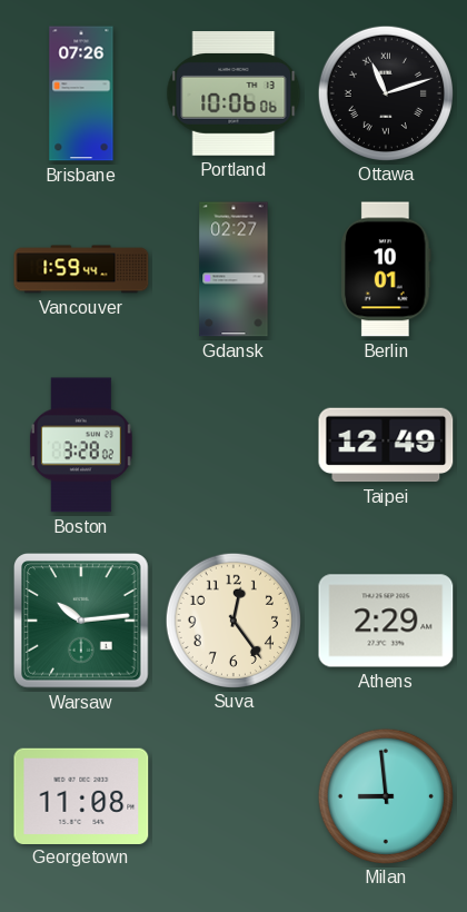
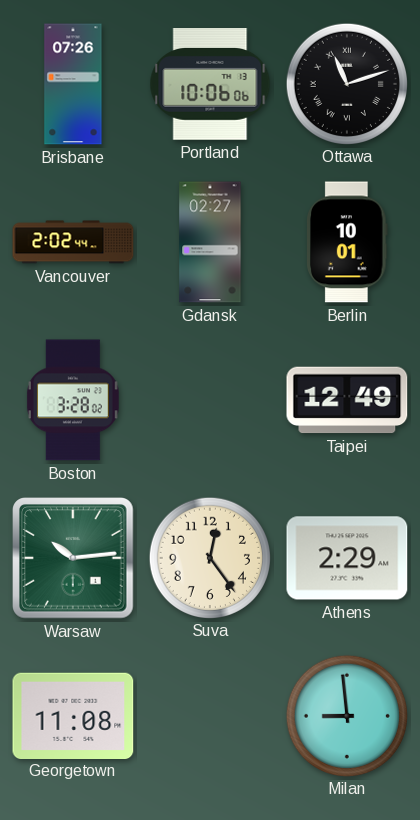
Vancouver: 1:59 -> 2:02
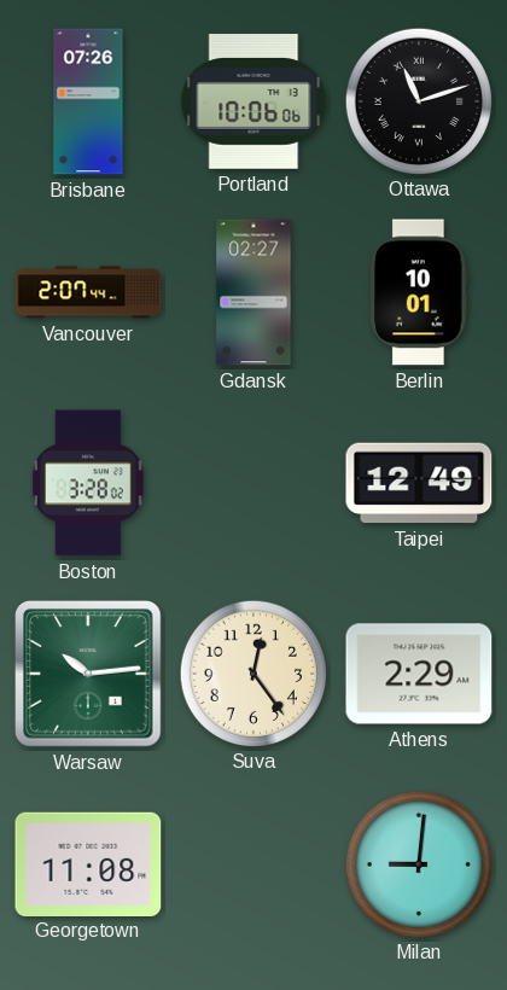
Vancouver: 2:02 -> 2:07
Milan: 8:59 -> 9:01
